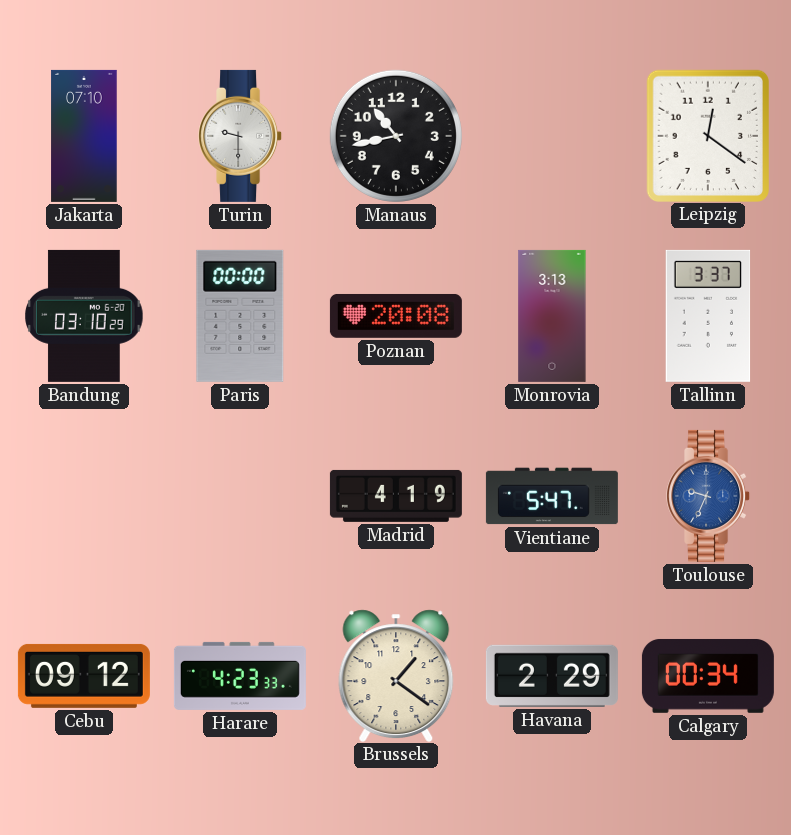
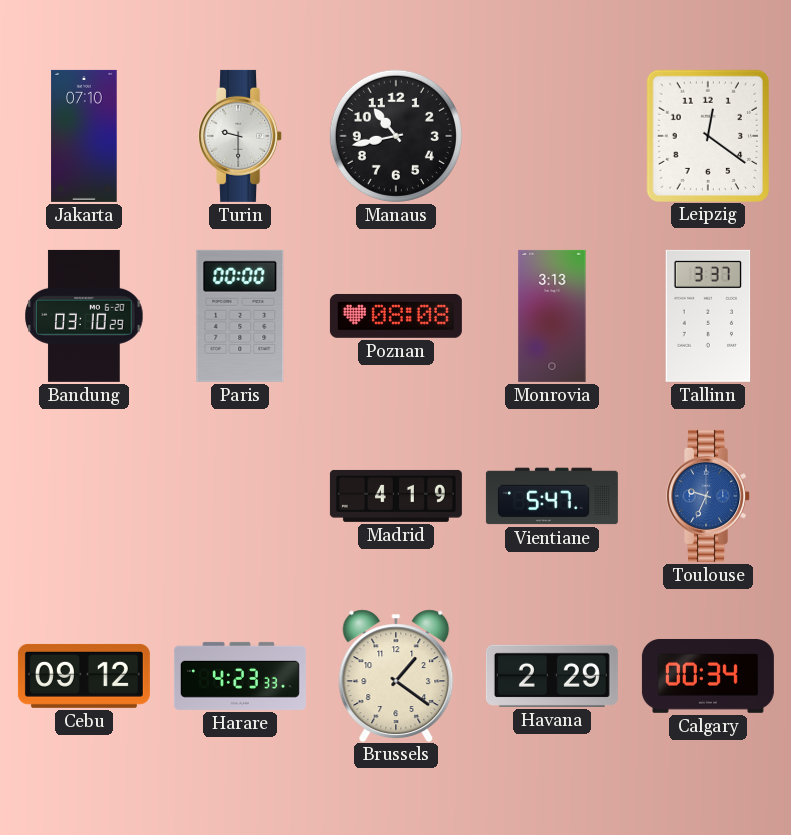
Poznan: 20:08 -> 08:08
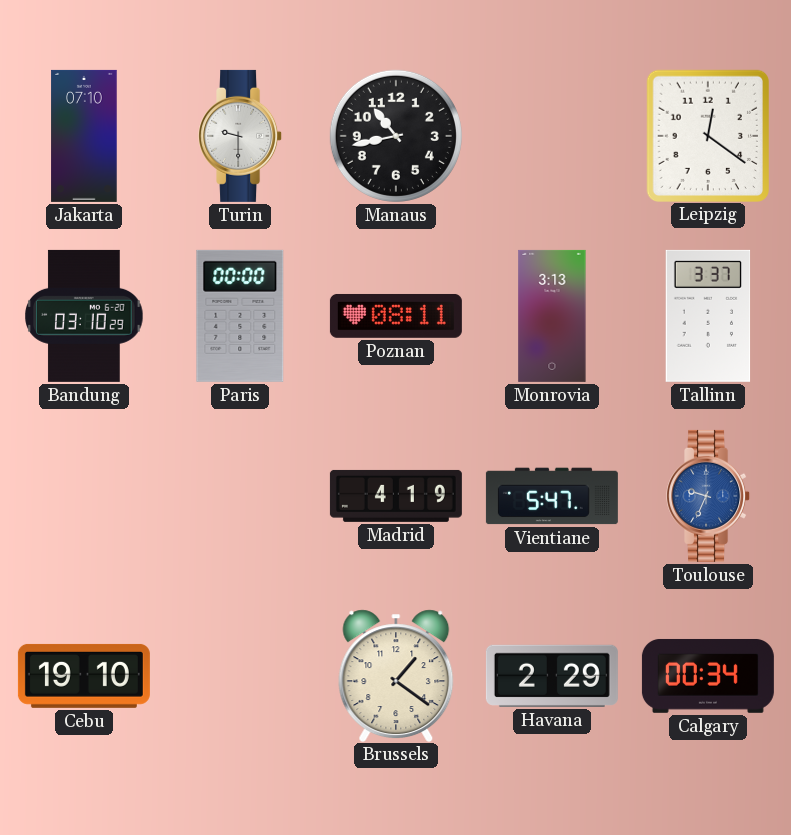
Poznan: 08:08 -> 08:11
Cebu: 09:12 -> 19:10
Harare: 4:23 -> none
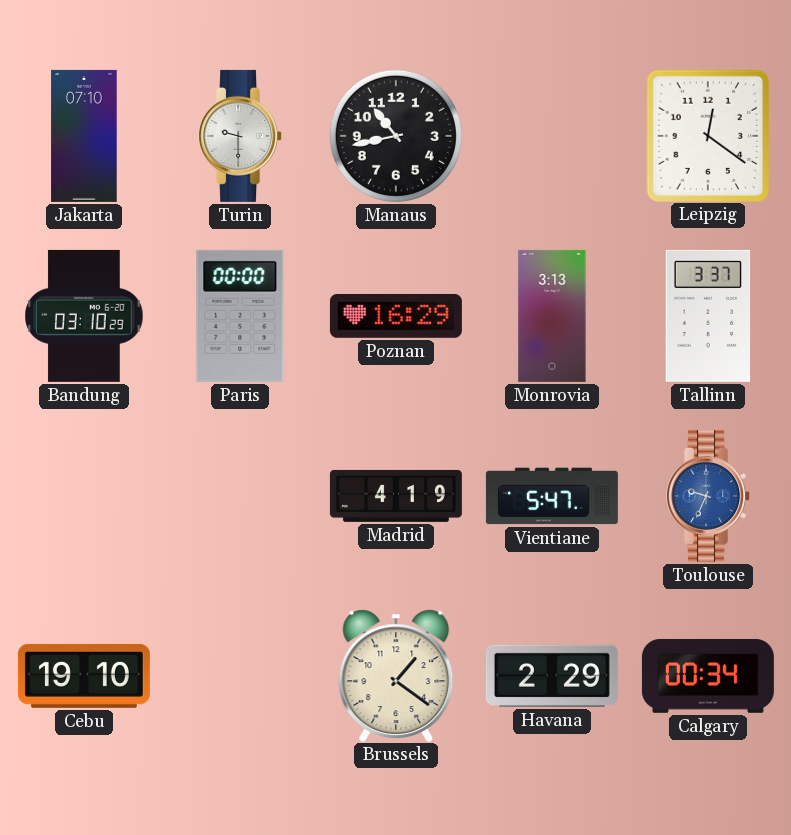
Poznan: 08:11 -> 16:29
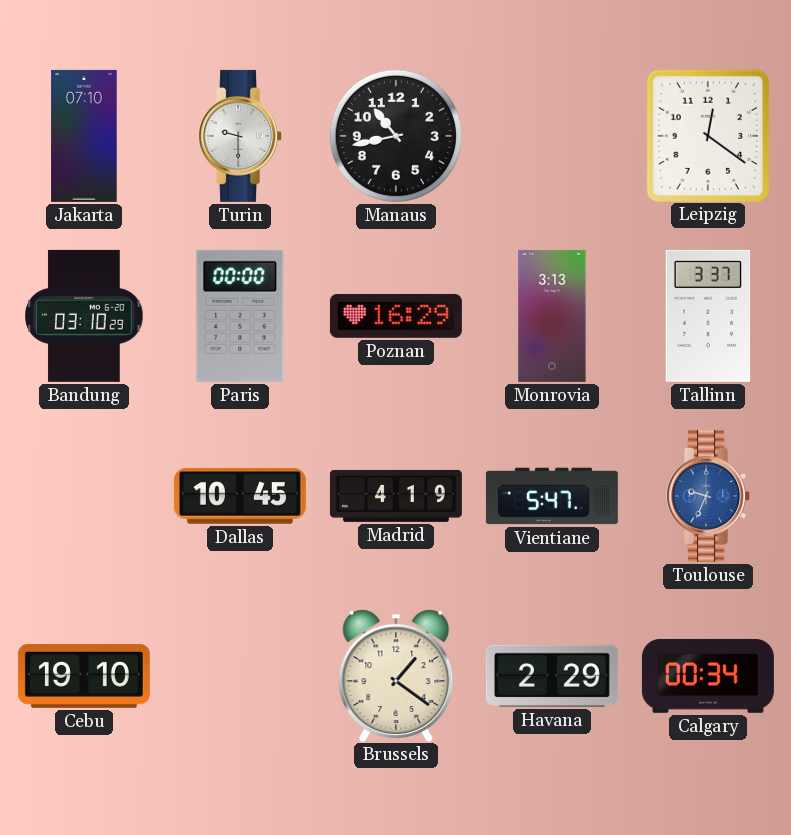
Dallas: none -> 10:45
